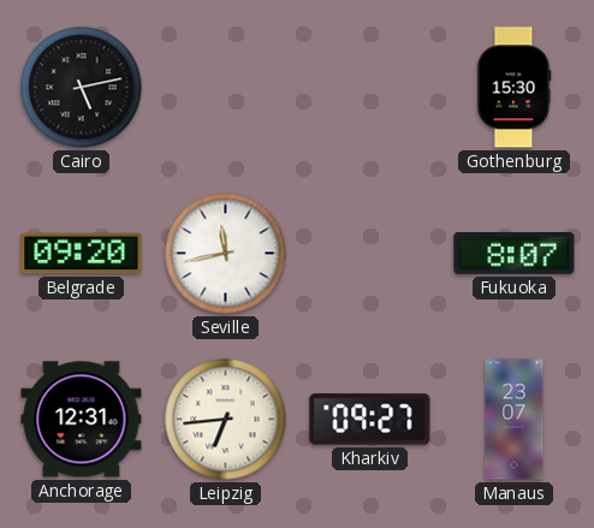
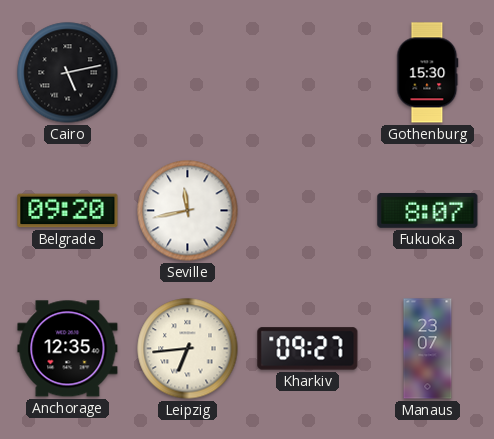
Anchorage: 12:31 -> 12:35
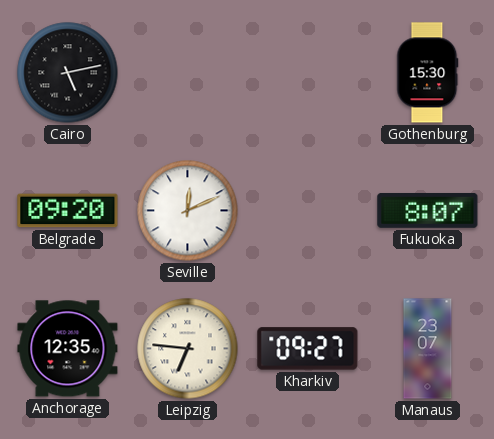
Seville: 11:43 -> 12:11
Leipzig: 6:44 -> 6:46
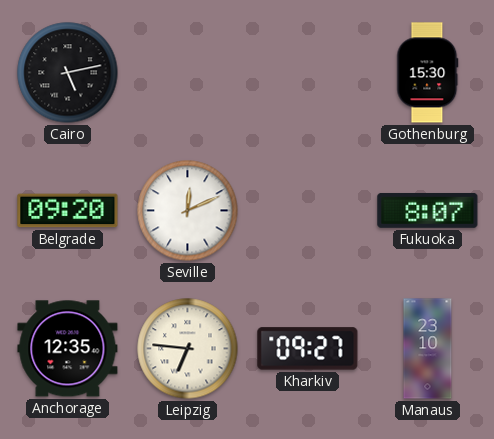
Manaus: 23:07 -> 23:10
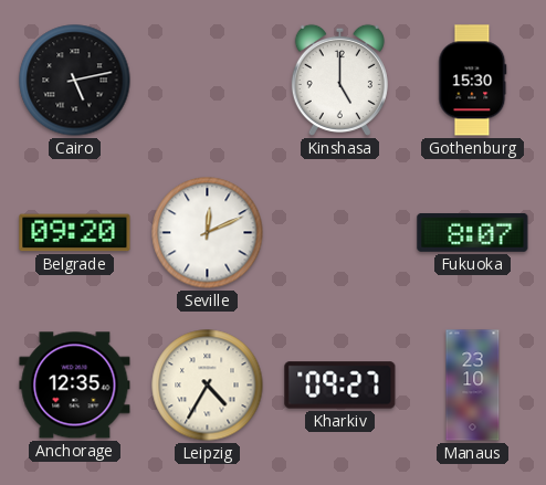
Kinshasa: none -> 5:00
Leipzig: 6:46 -> 4:35
